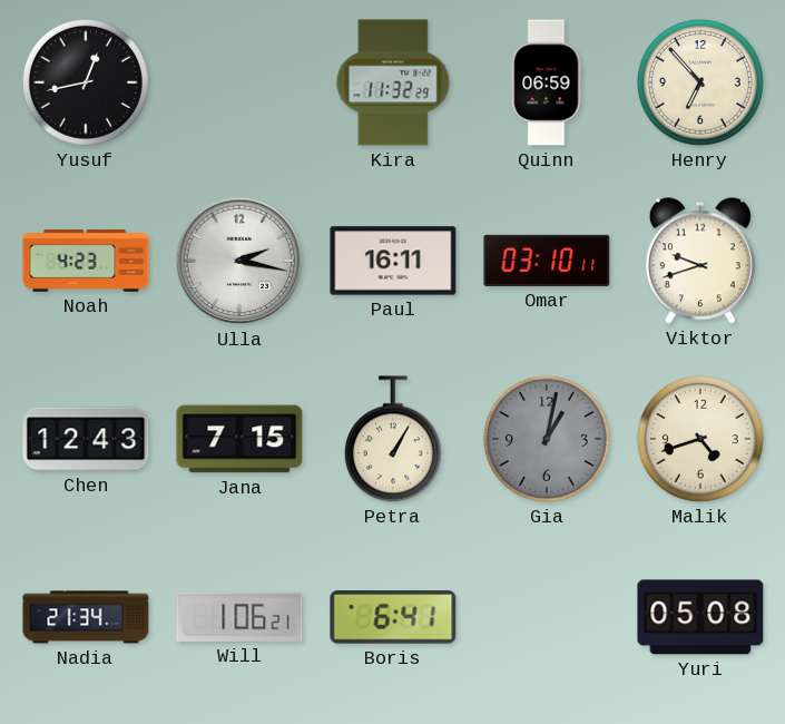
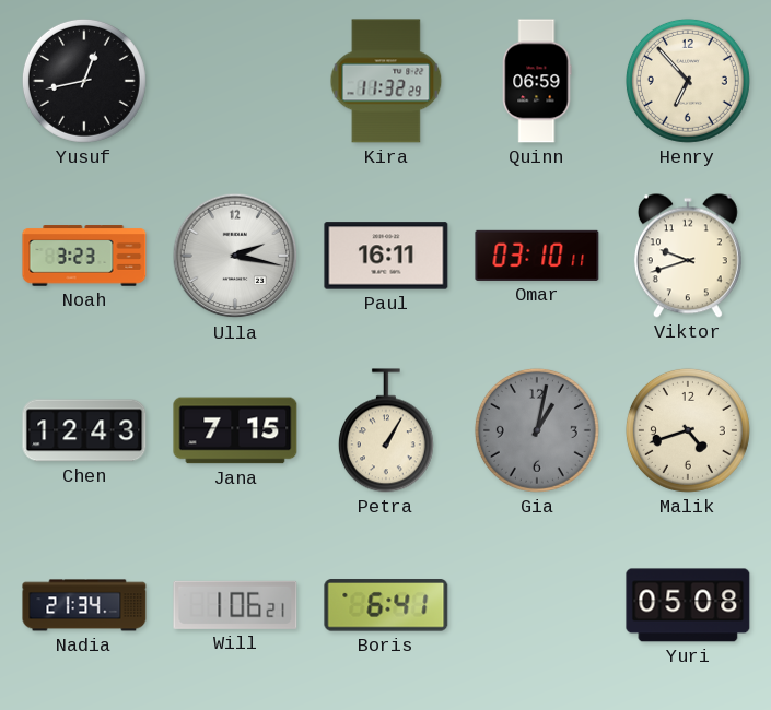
Noah: 4:23 -> 3:23
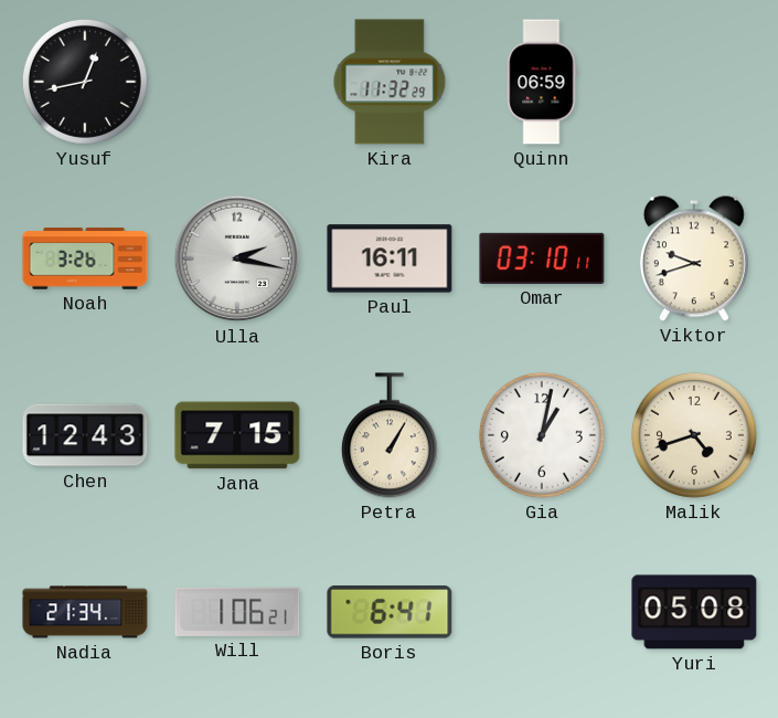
Henry: 6:53 -> none
Noah: 3:23 -> 3:26
Gia dial: grey -> white
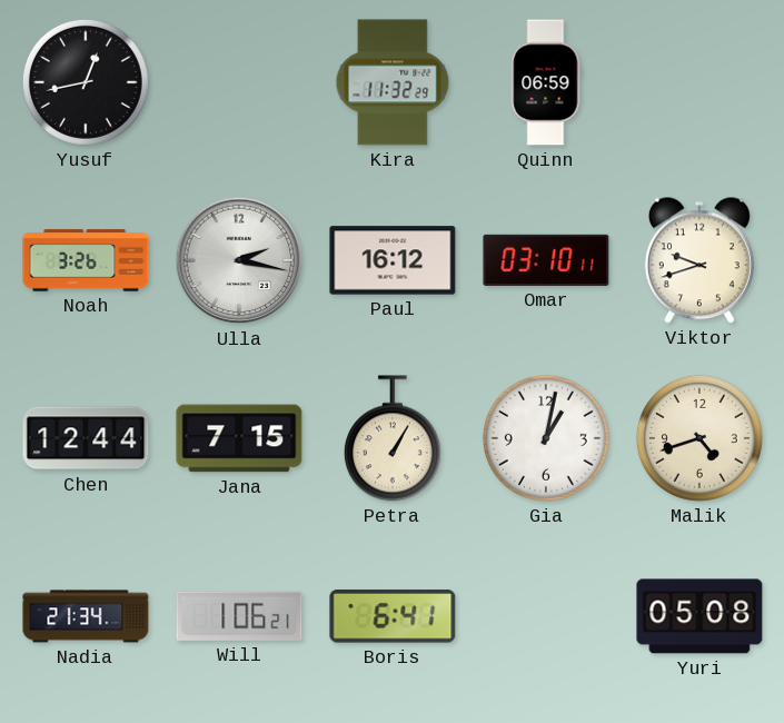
Paul: 16:11 -> 16:12
Chen: 12:43 -> 12:44
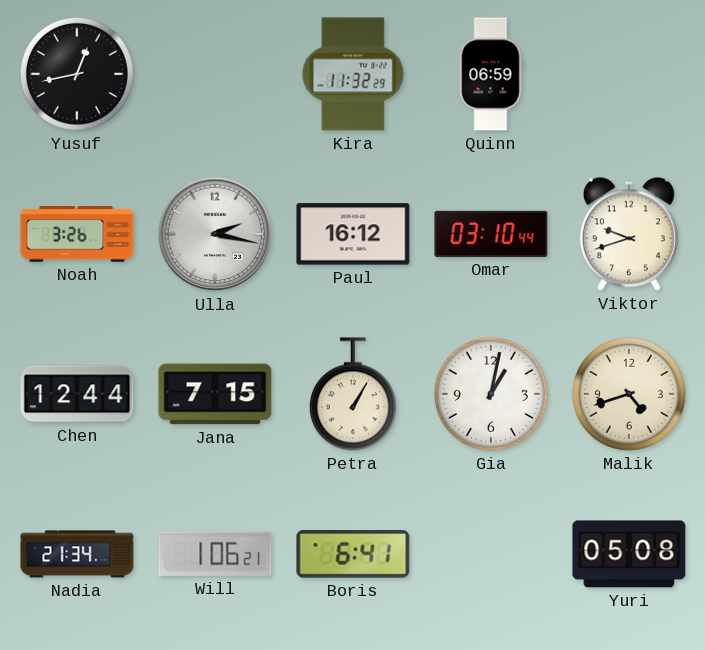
Omar: 03:10:11 -> 03:10:44
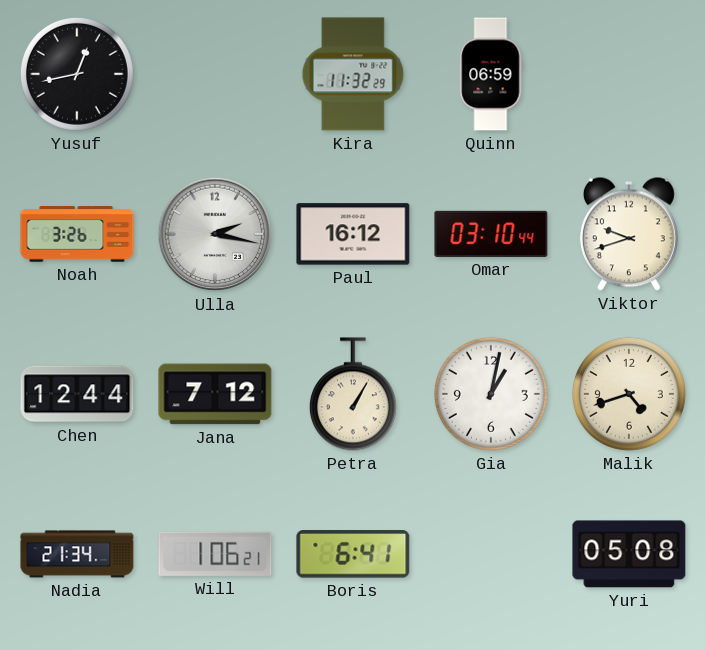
Jana: 7:15 -> 7:12
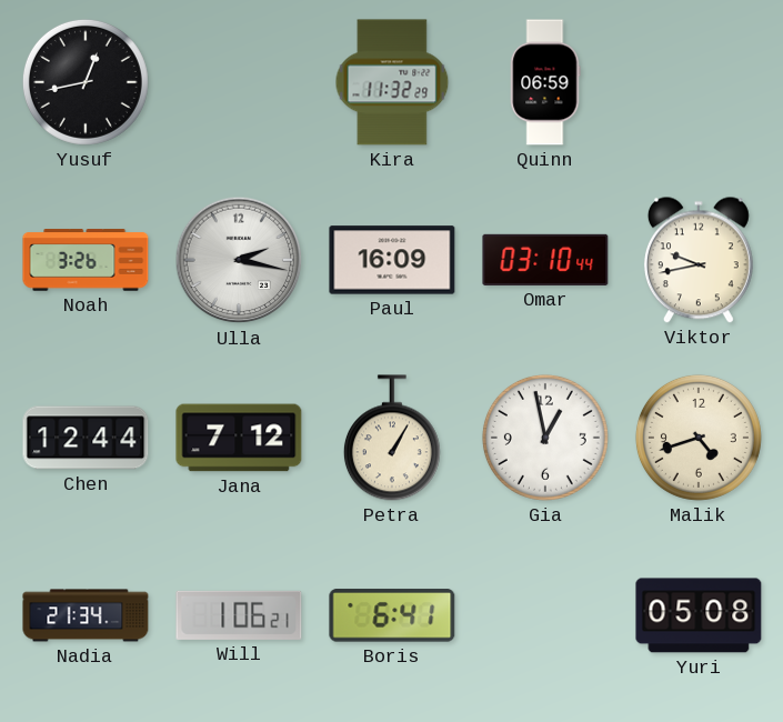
Paul: 16:12 -> 16:09
Viktor: 9:42 -> 9:43
Gia: 1:02 -> 12:58
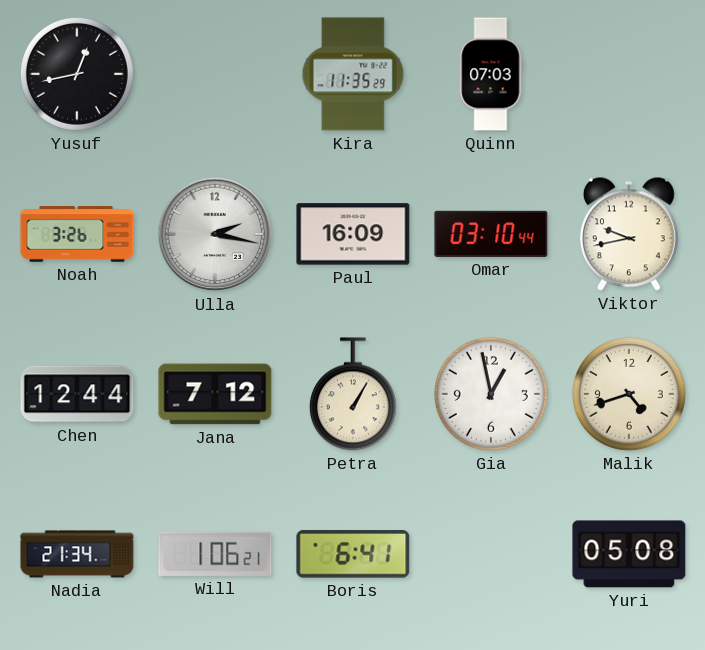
Kira: 11:32 -> 11:35
Quinn: 06:59 -> 07:03
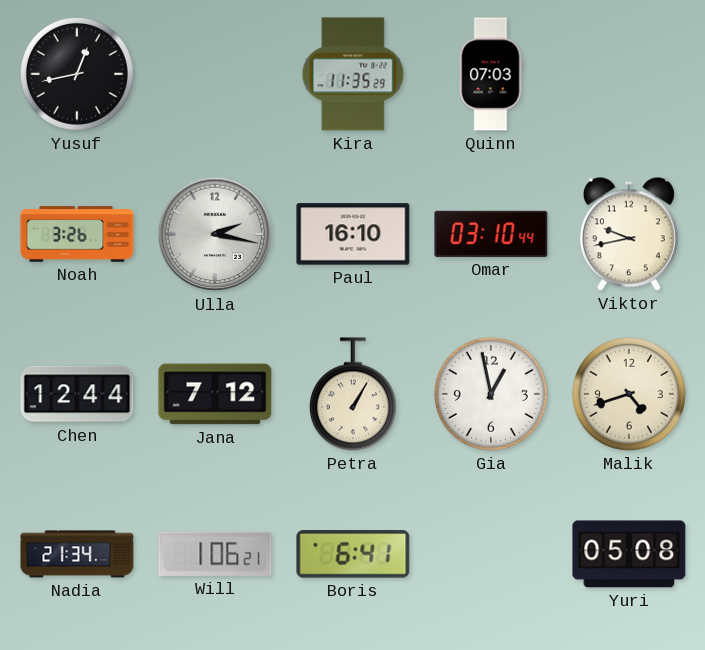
Paul: 16:09 -> 16:10
